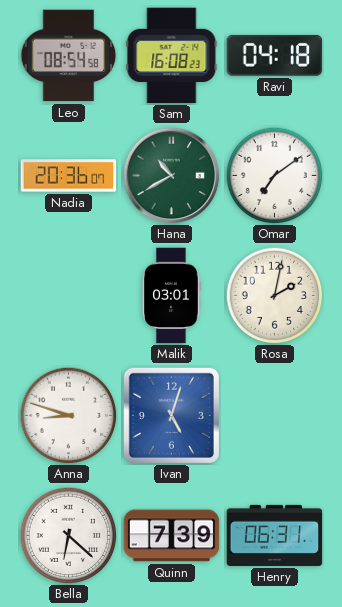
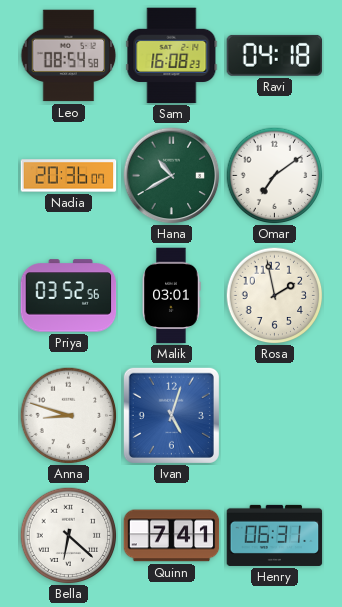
Priya: none -> 03:52
Rosa: 2:02 -> 1:58
Quinn: 7:39 -> 7:41
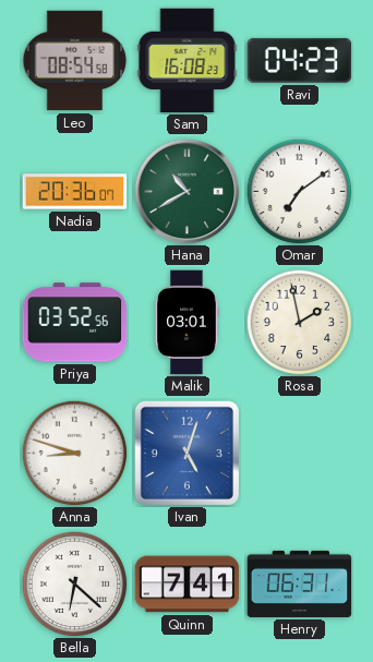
Ravi: 04:18 -> 04:23
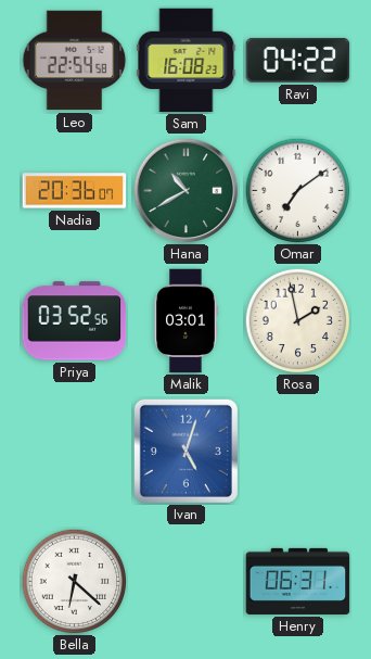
Leo: 08:54 -> 22:54
Ravi: 04:23 -> 04:22
Anna: 8:48 -> none
Quinn: 7:41 -> none
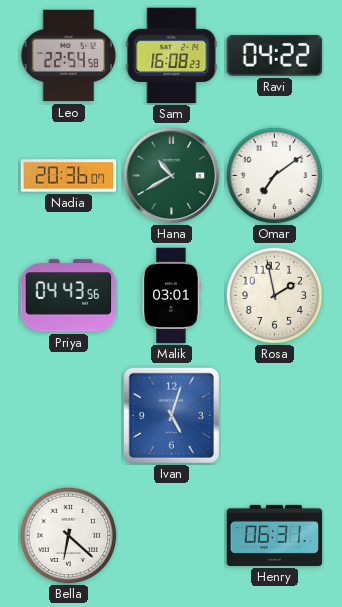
Priya: 03:52 -> 04:43
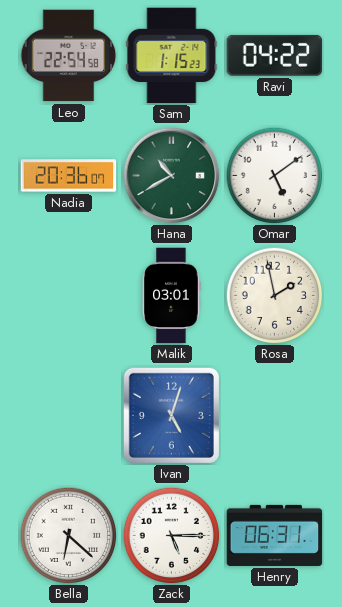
Sam: 16:08 -> 1:15
Omar: 7:09 -> 5:09
Priya: 04:43 -> none
Zack: none -> 5:15
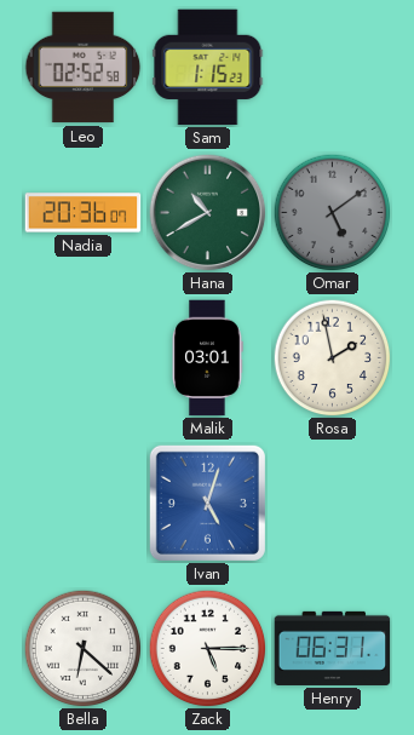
Leo: 22:54 -> 02:52
Ravi: 04:22 -> none
Omar dial: white -> grey
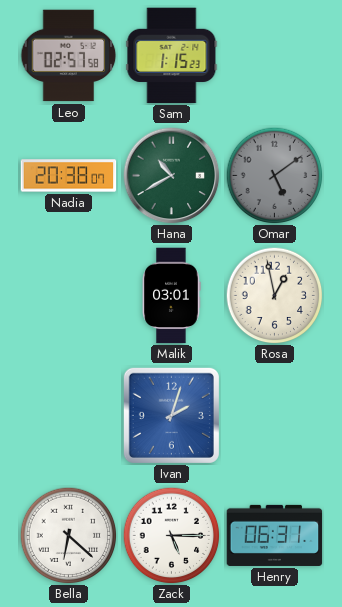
Leo: 02:52 -> 02:57
Nadia: 20:36 -> 20:38
Rosa: 1:58 -> 12:58
Ivan: 5:03 -> 2:03
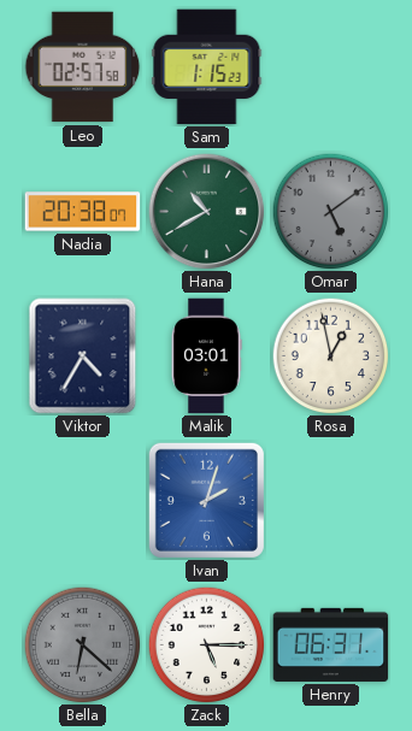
Viktor: none -> 4:35
Bella dial: white -> grey
